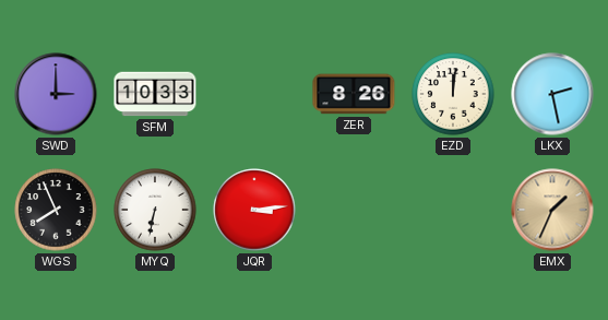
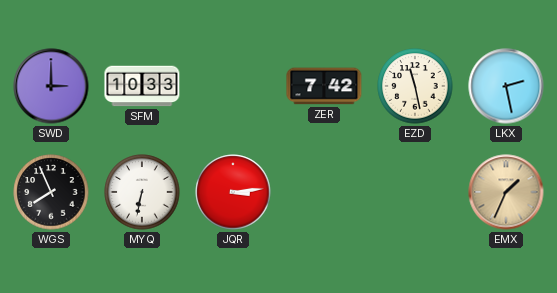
ZER: 8:26 -> 7:42
EZD: 12:01 -> 11:28
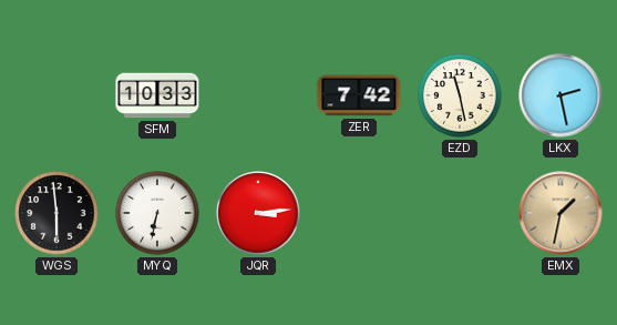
SWD: 3:00 -> none
WGS: 7:56 -> 5:59
EMX: 1:34 -> 1:32
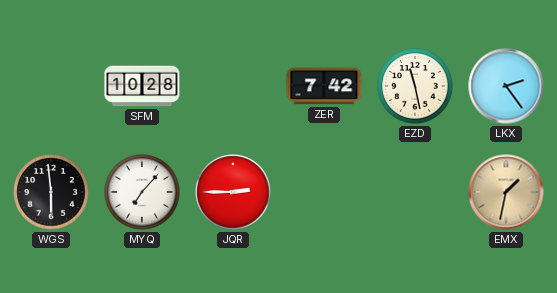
SFM: 10:33 -> 10:28
LKX: 2:28 -> 2:24
MYQ: 6:32 -> 7:07
JQR: 3:14 -> 2:45
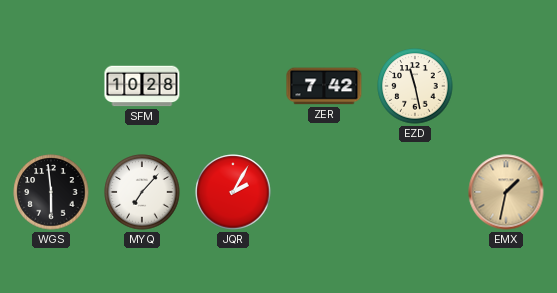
LKX: 2:24 -> none
JQR: 2:45 -> 2:05
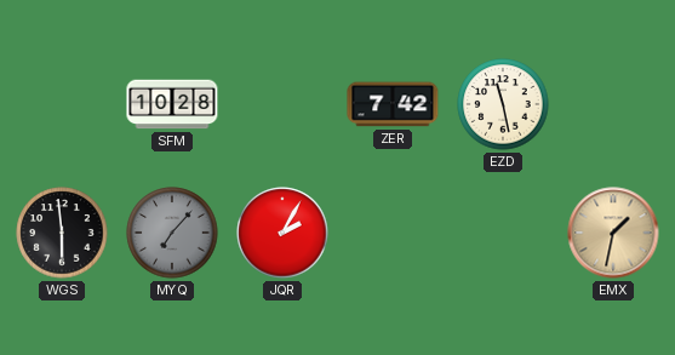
MYQ dial: white -> grey
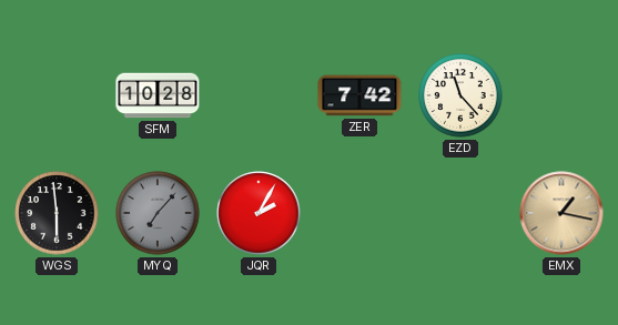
EZD: 11:28 -> 11:23
EMX: 1:32 -> 1:17
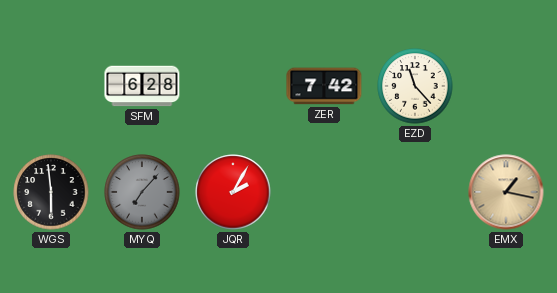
SFM: 10:28 -> 6:28
